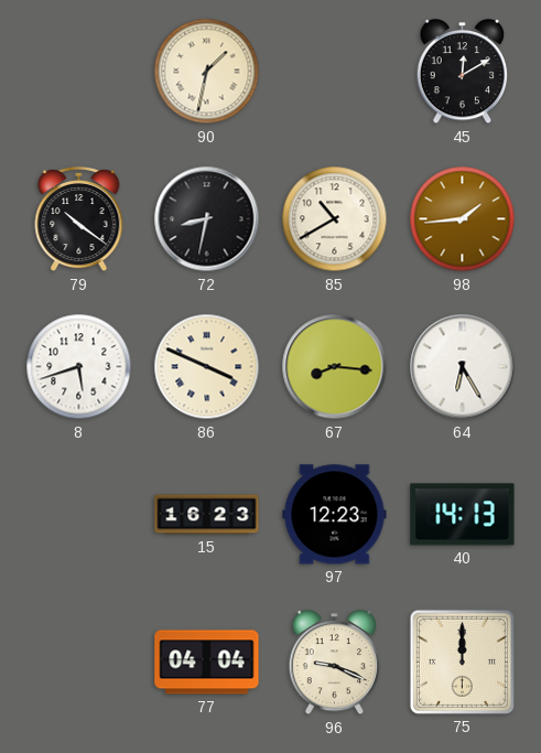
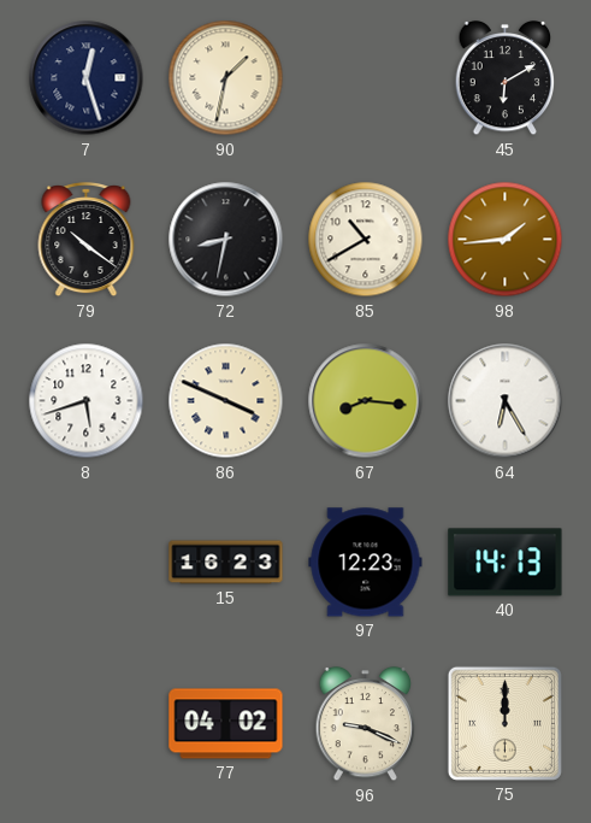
7: none -> 12:27
45: 12:10 -> 6:10
77: 04:04 -> 04:02
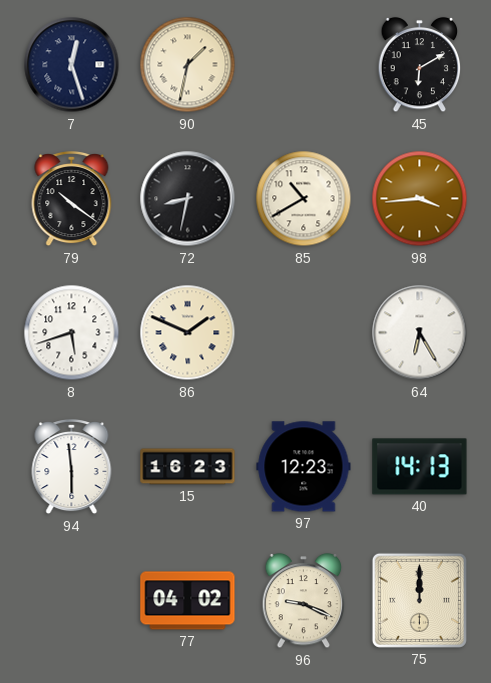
98: 1:44 -> 3:44
86: 3:49 -> 1:49
67: 8:16 -> none
94: none -> 5:59
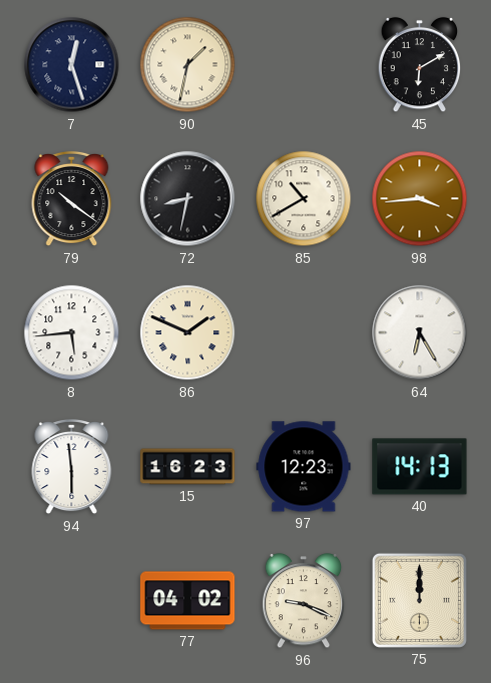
8: 5:42 -> 5:44
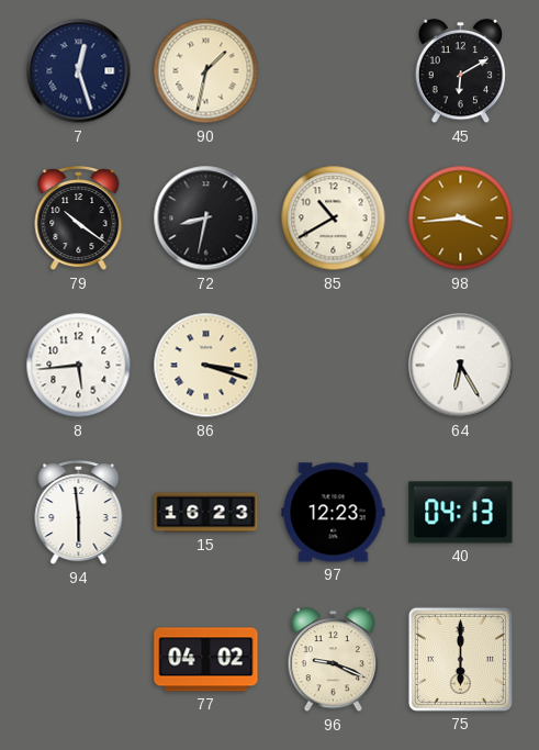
86: 1:49 -> 3:18
40: 14:13 -> 04:13
75: 12:00 -> 6:00
